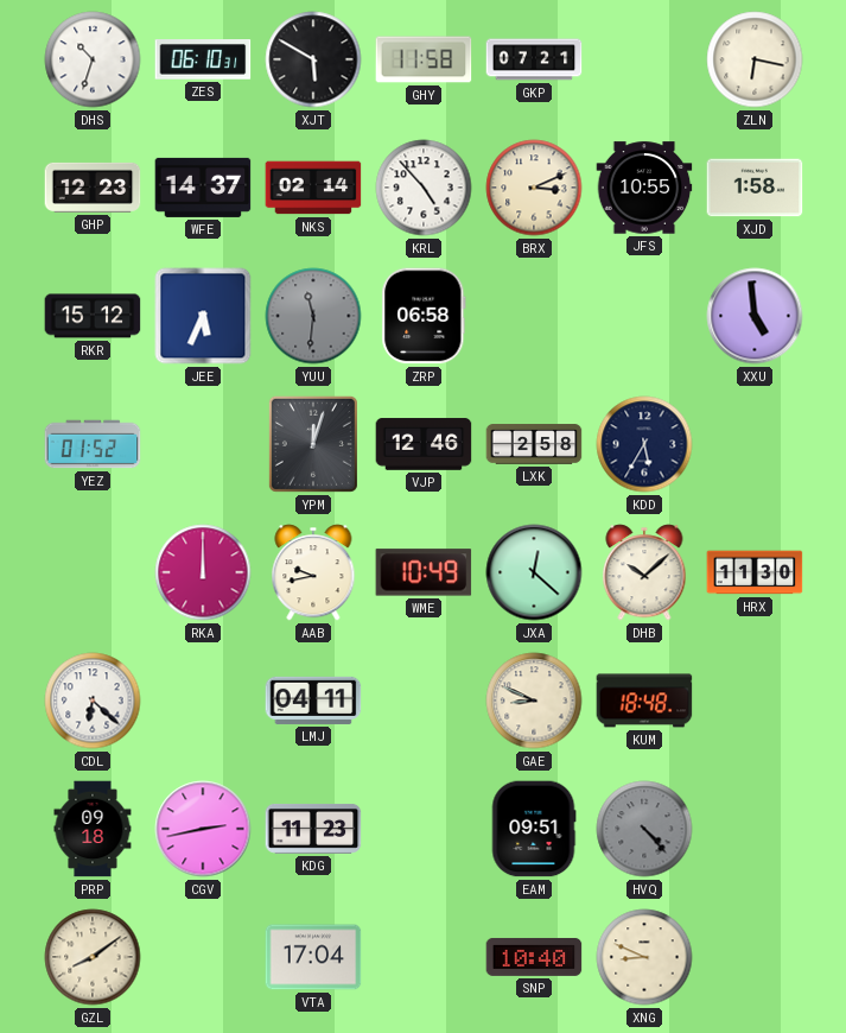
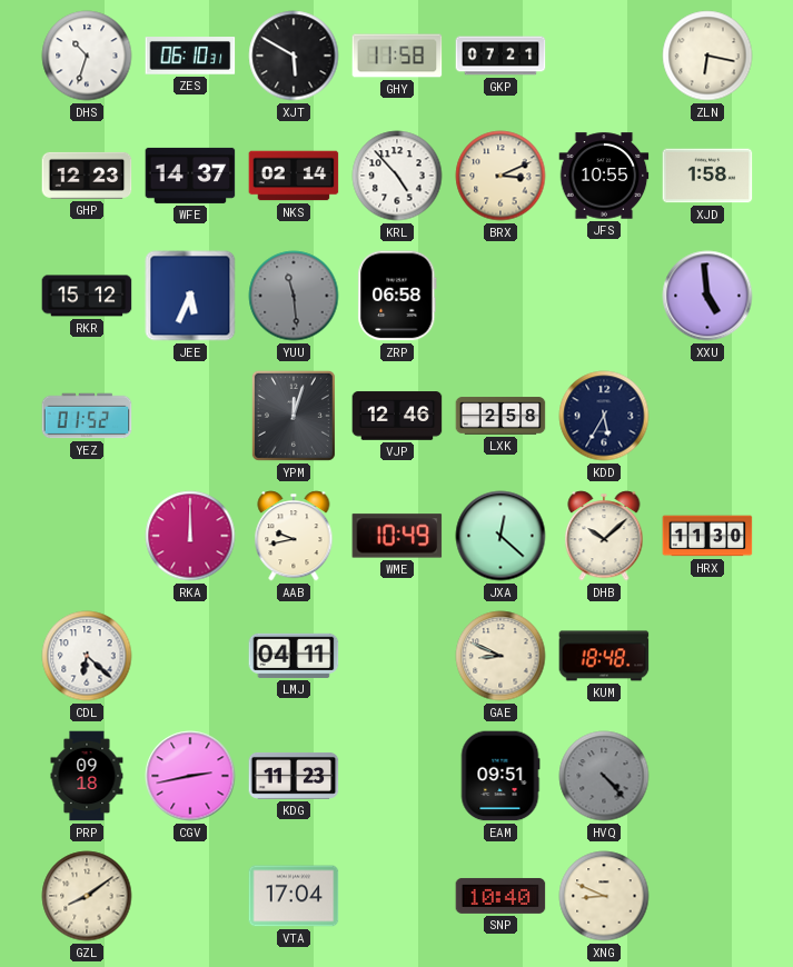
YUU: 11:31 -> 11:29
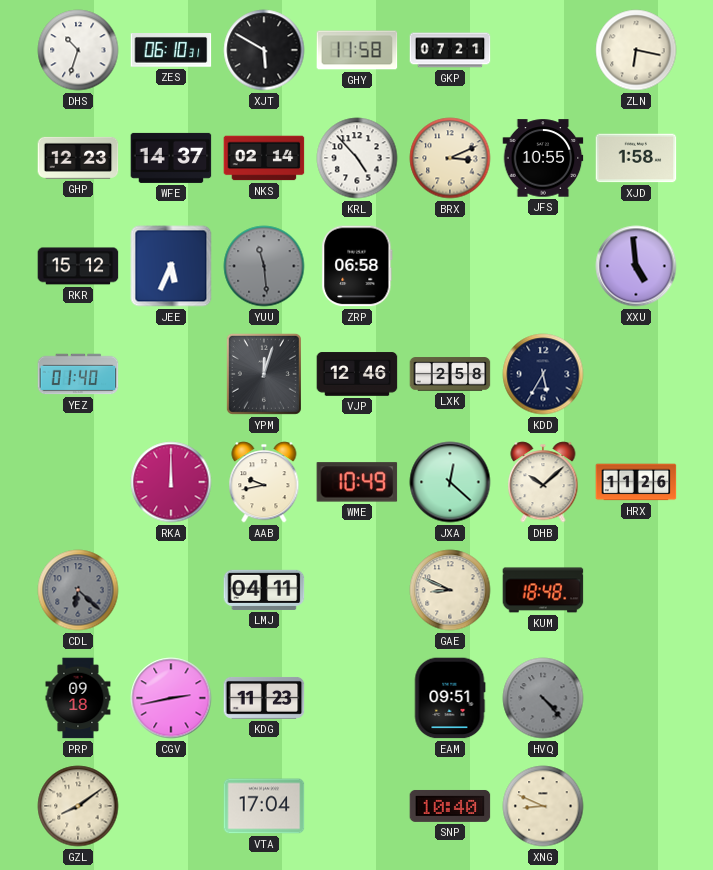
YEZ: 01:52 -> 01:40
HRX: 11:30 -> 11:26
CDL dial: white -> grey
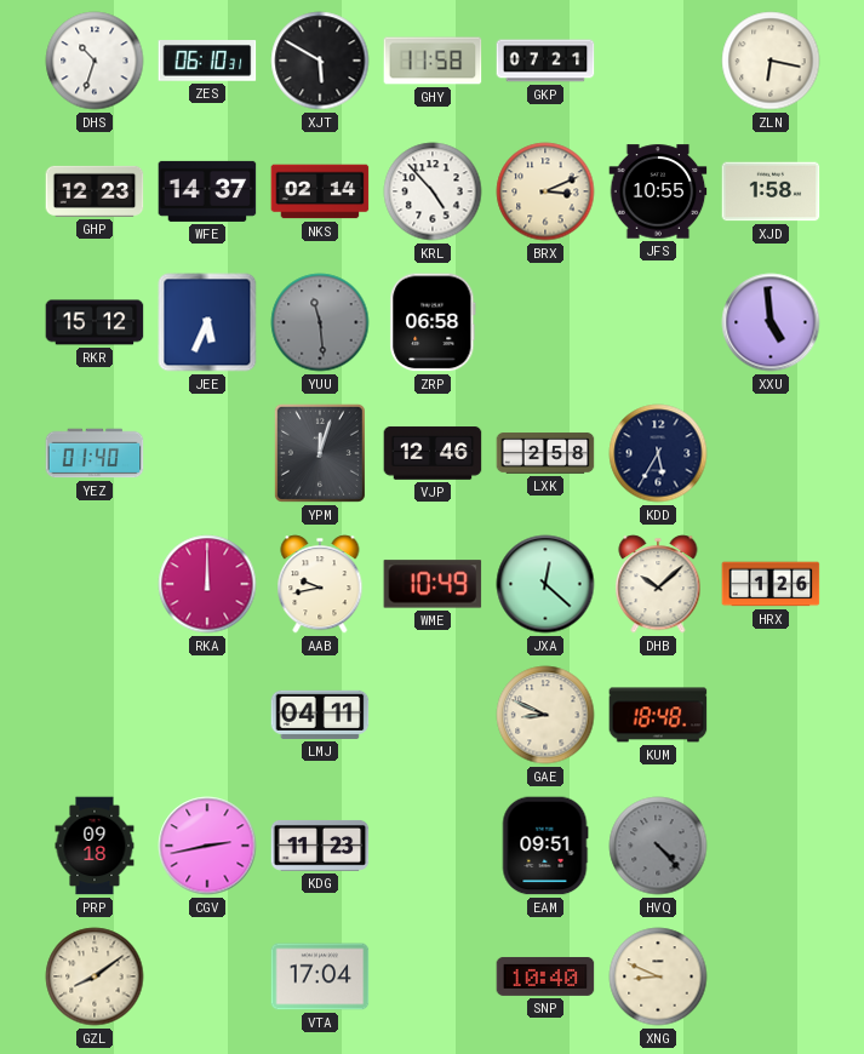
HRX: 11:26 -> 1:26
CDL: 6:22 -> none
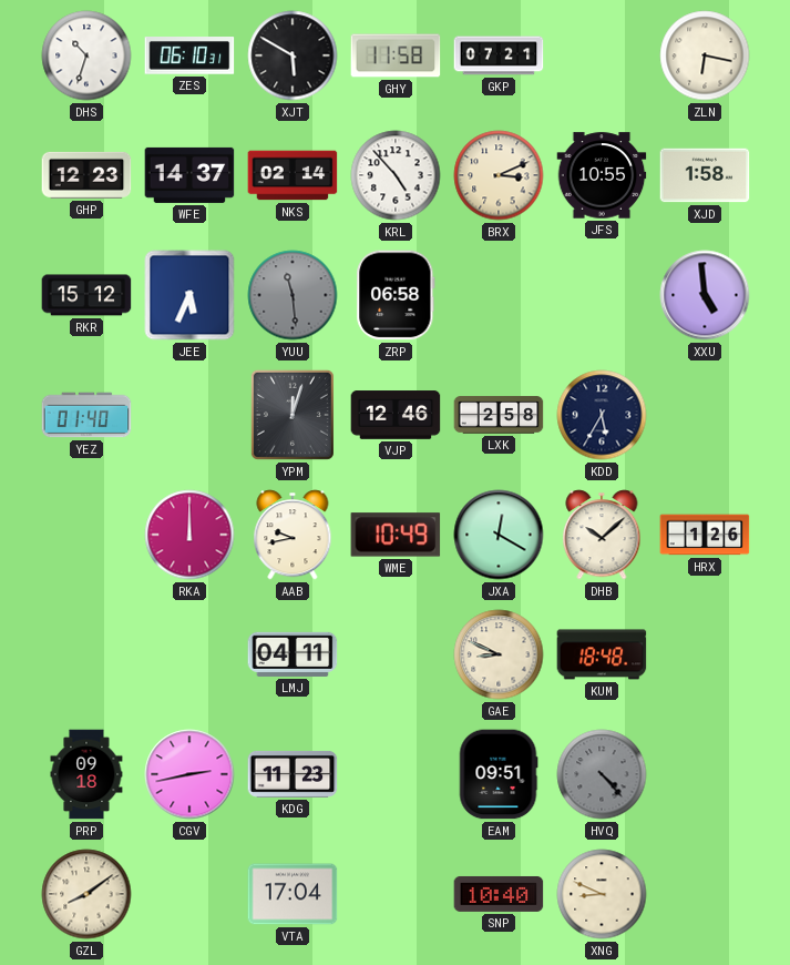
JXA: 12:22 -> 12:20
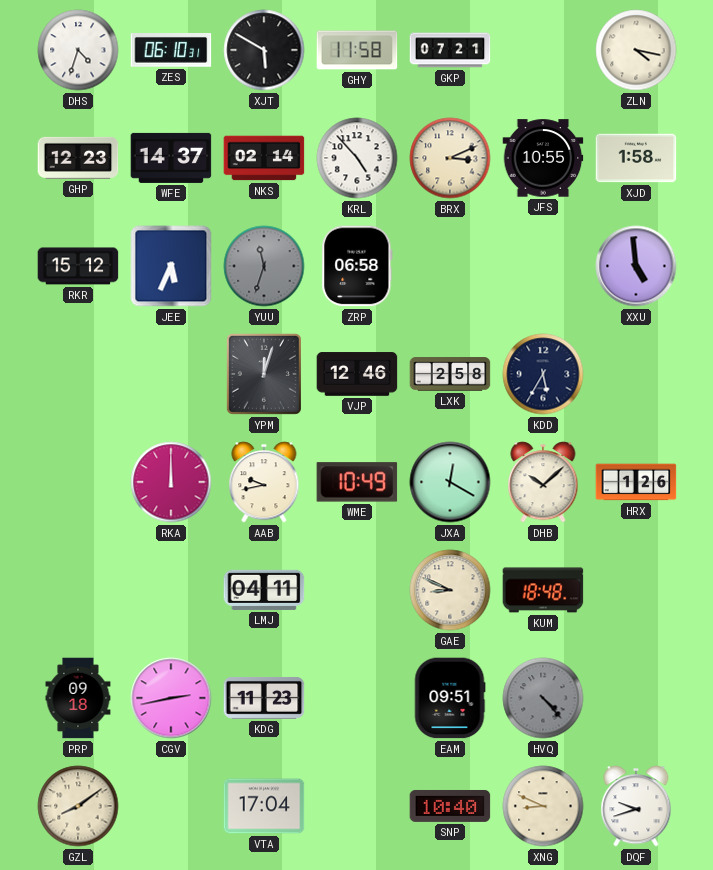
DHS: 10:33 -> 4:33
ZLN: 6:17 -> 4:17
YUU: 11:29 -> 11:33
YEZ: 01:40 -> none
DQF: none -> 9:42
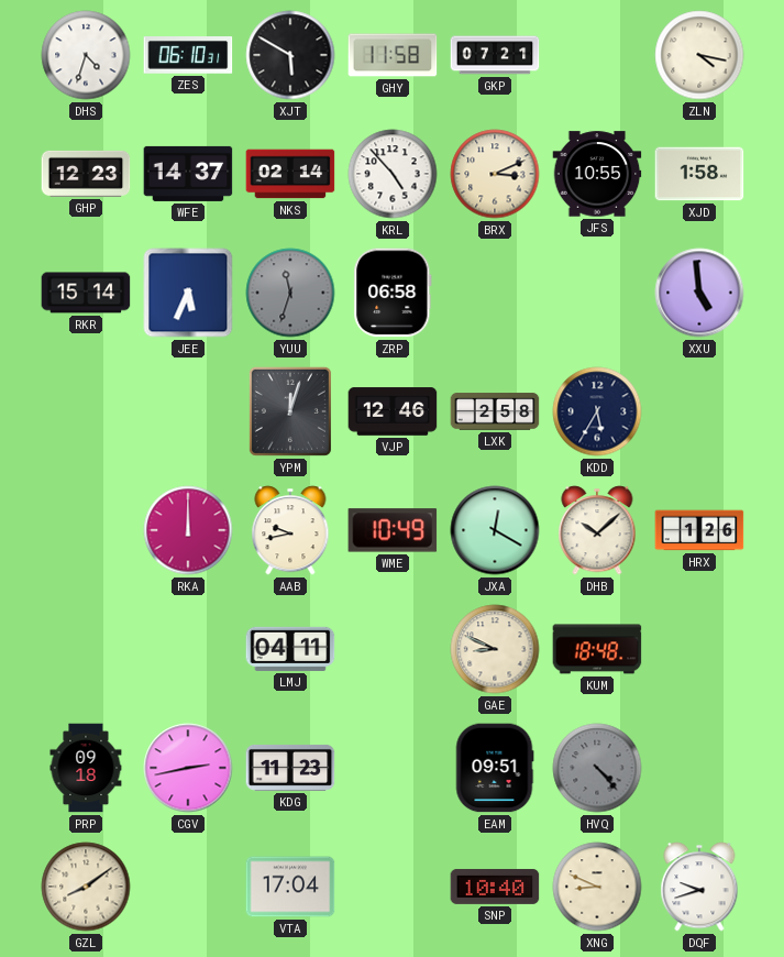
RKR: 15:12 -> 15:14
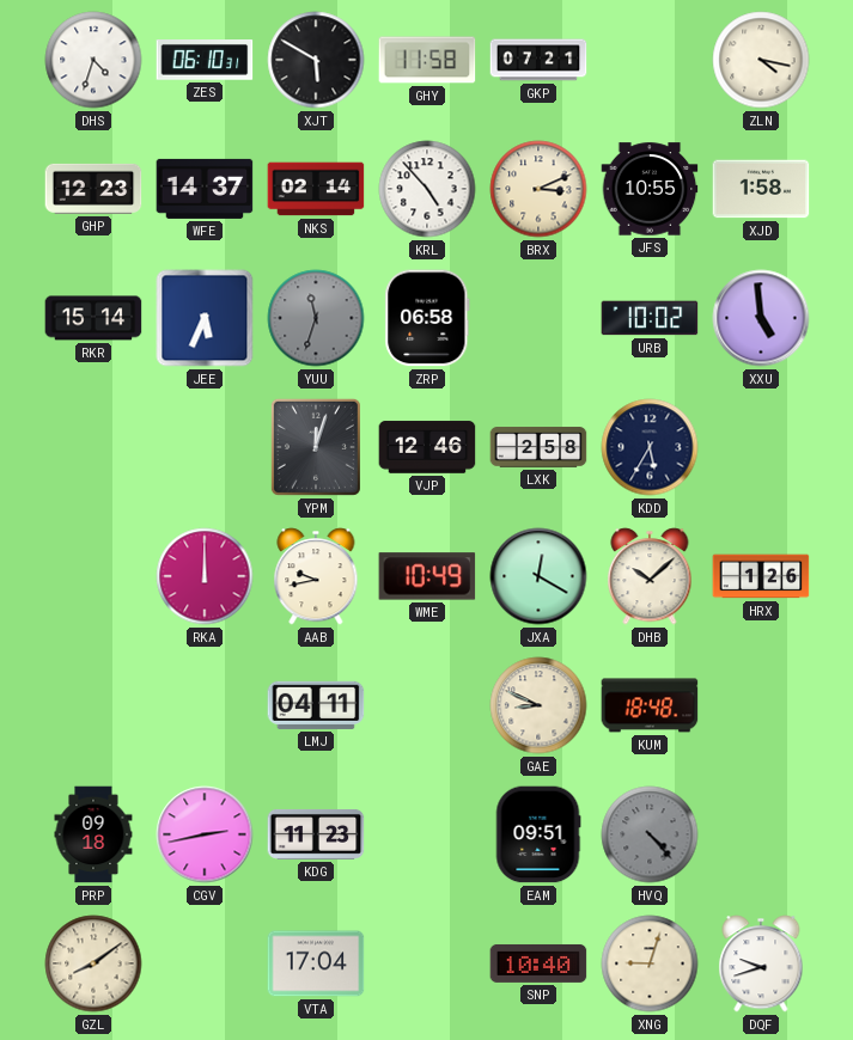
URB: none -> 10:02
XNG: 8:49 -> 9:03
